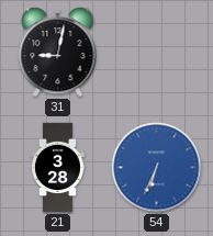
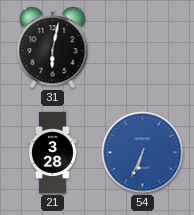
31: 9:02 -> 6:02
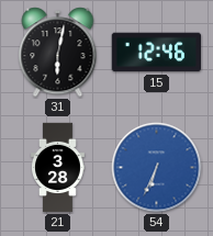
15: none -> 12:46
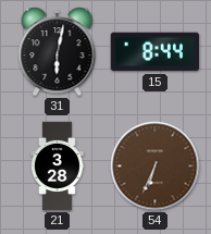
15: 12:46 -> 8:44
54 dial: blue -> brown
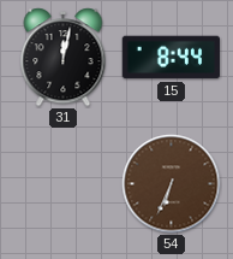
31: 6:02 -> 12:02
21: 3:28 -> none
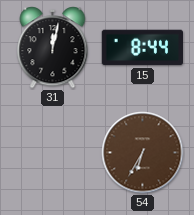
54: 6:34 -> 6:35
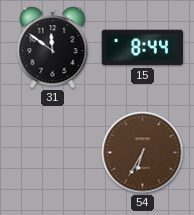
31: 12:02 -> 11:51
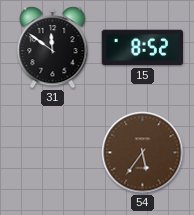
15: 8:44 -> 8:52
54: 6:35 -> 5:36
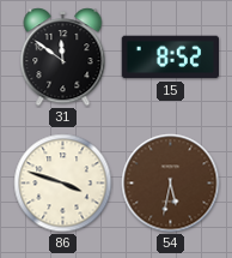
86: none -> 3:48
54: 5:36 -> 5:32
